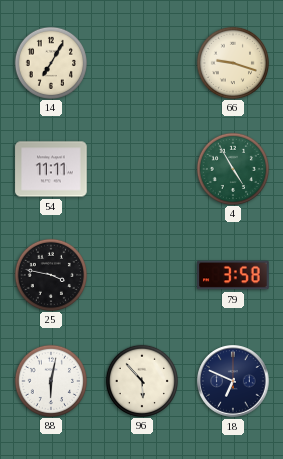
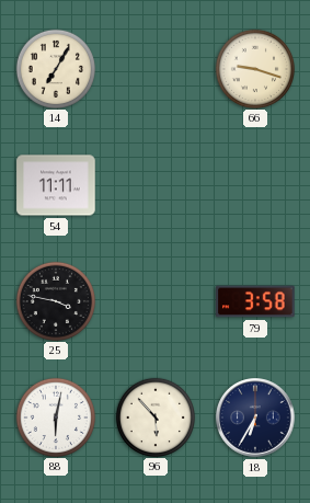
4: 4:55 -> none
18: 6:49 -> 6:35
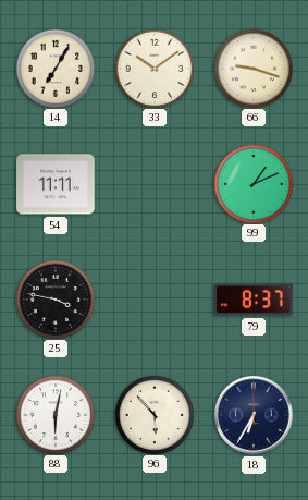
33: none -> 10:09
99: none -> 1:11
79: 3:58 -> 8:37
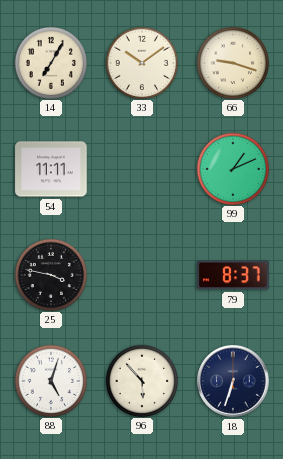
88: 6:02 -> 5:03
18: 6:35 -> 6:33
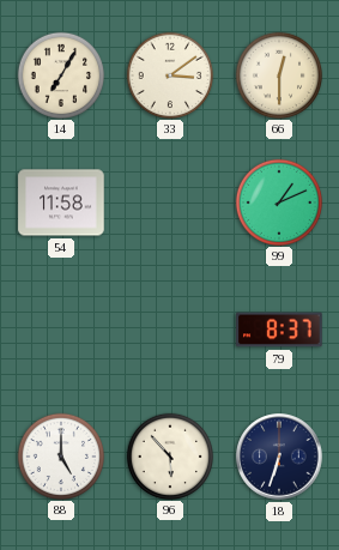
33: 10:09 -> 3:09
66: 9:18 -> 12:30
54: 11:11 -> 11:58
25: 3:47 -> none
88: 5:03 -> 5:00
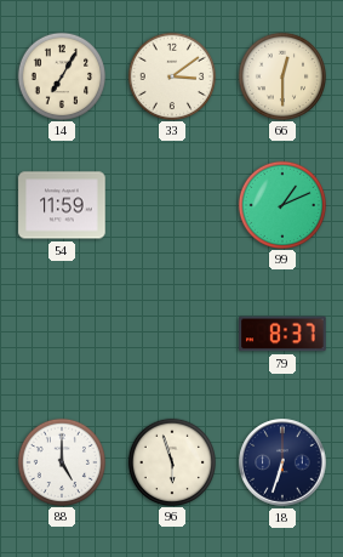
54: 11:58 -> 11:59
96: 5:53 -> 5:57
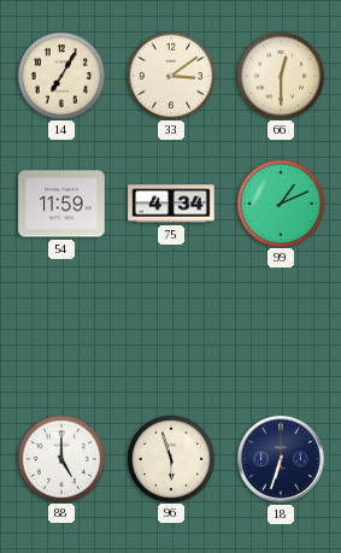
75: none -> 4:34
79: 8:37 -> none
